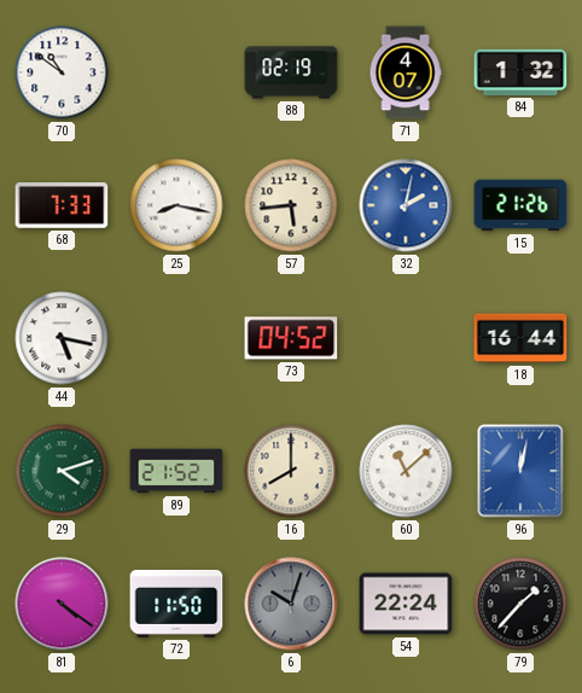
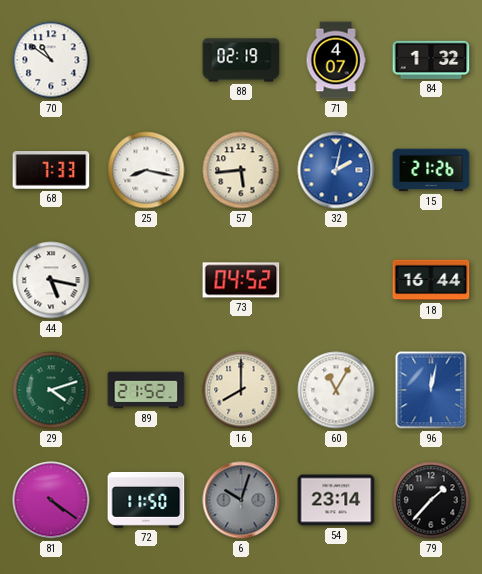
60: 11:08 -> 11:05
54: 22:24 -> 23:14
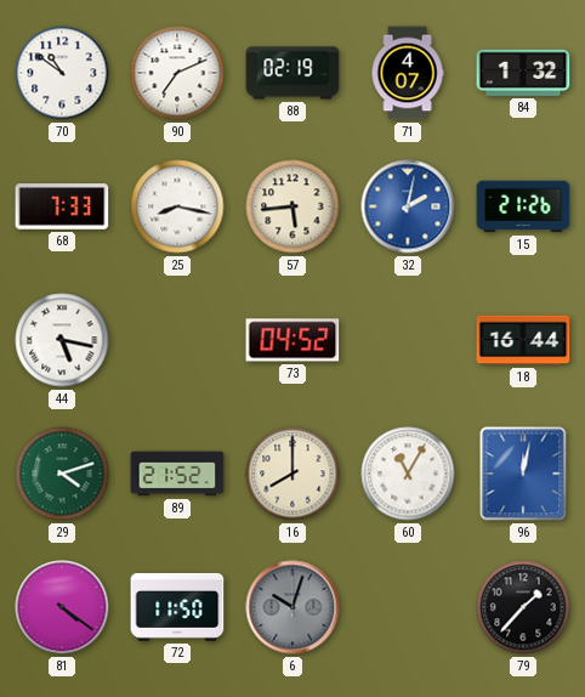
90: none -> 7:11
54: 23:14 -> none
